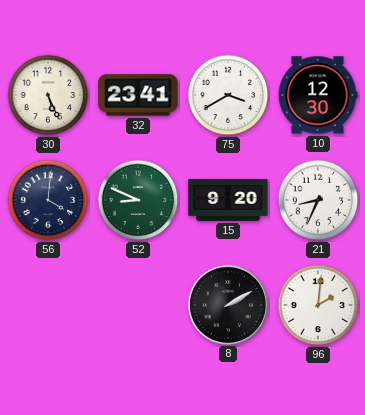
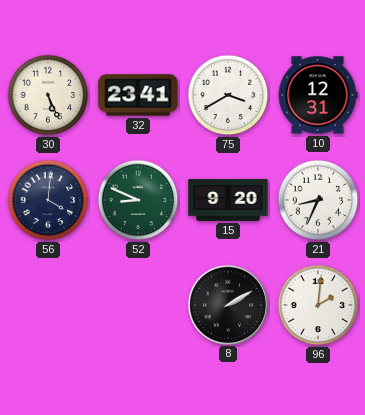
10: 12:30 -> 12:31
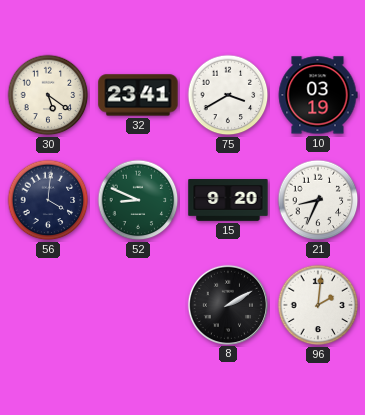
30: 5:26 -> 5:21
10: 12:31 -> 03:19
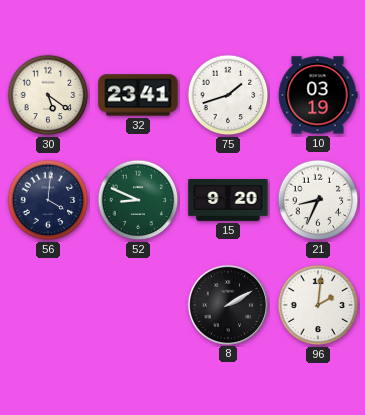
75: 3:40 -> 1:42
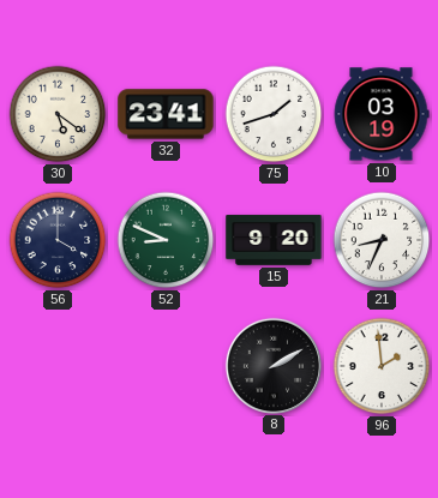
56: 4:01 -> 4:00
96: 2:01 -> 1:59
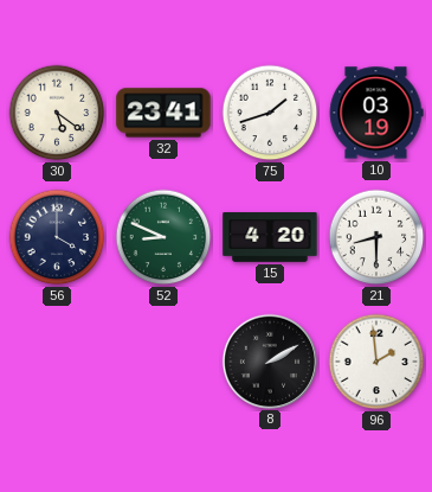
15: 9:20 -> 4:20
21: 8:34 -> 8:30
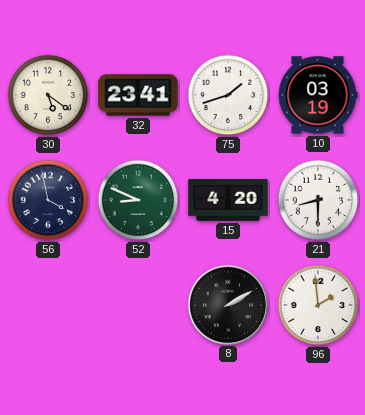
56: 4:00 -> 3:58
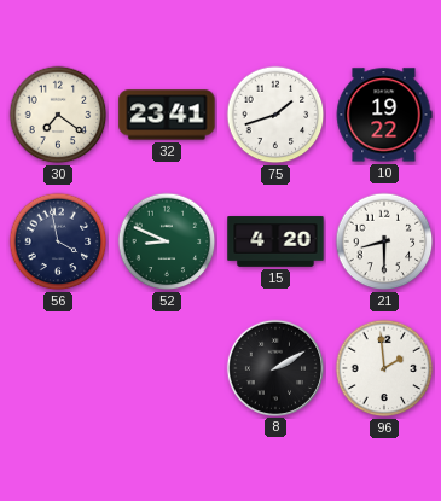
30: 5:21 -> 7:21
10: 03:19 -> 19:22
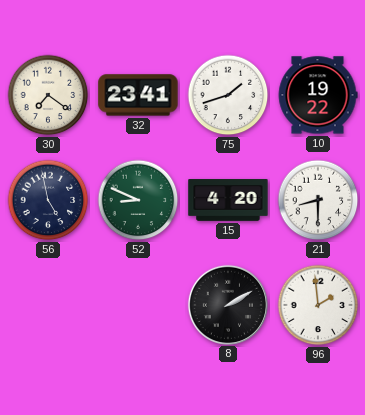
56: 3:58 -> 4:58
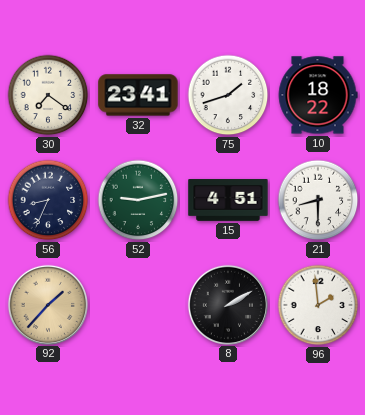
10: 19:22 -> 18:22
56: 4:58 -> 8:34
52: 8:49 -> 9:13
15: 4:20 -> 4:51
92: none -> 1:37
